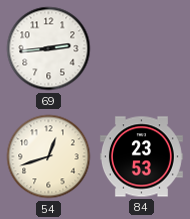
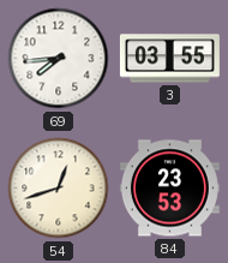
69: 2:44 -> 7:44
3: none -> 03:55
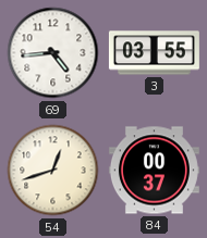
69: 7:44 -> 4:44
84: 23:53 -> 00:37
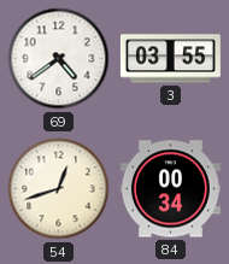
69: 4:44 -> 4:39
84: 00:37 -> 00:34
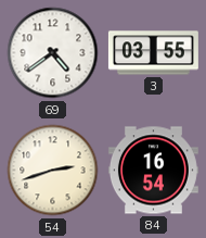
54: 12:42 -> 2:42
84: 00:34 -> 16:54
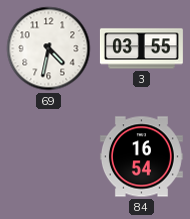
69: 4:39 -> 4:32
54: 2:42 -> none
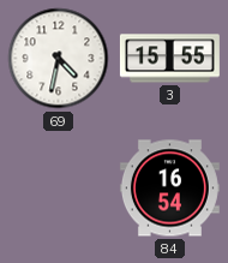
3: 03:55 -> 15:55
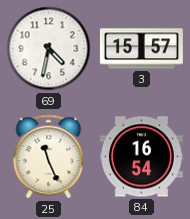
3: 15:55 -> 15:57
25: none -> 11:26
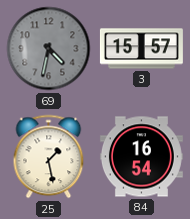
69 dial: white -> grey
25: 11:26 -> 1:28
